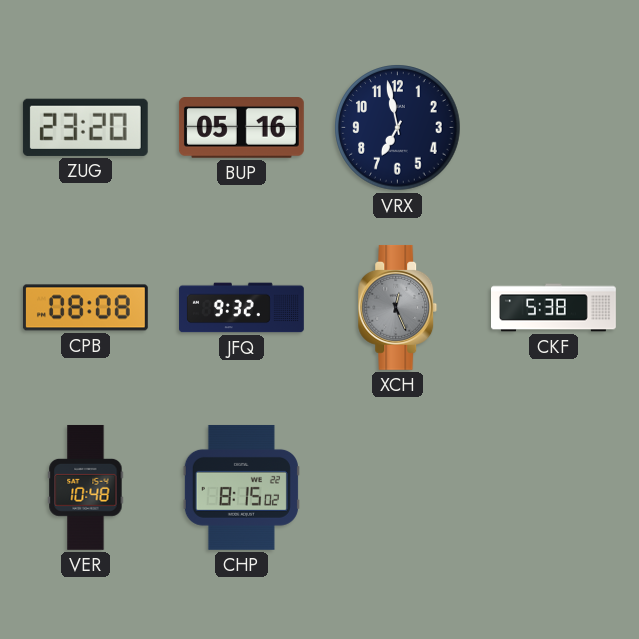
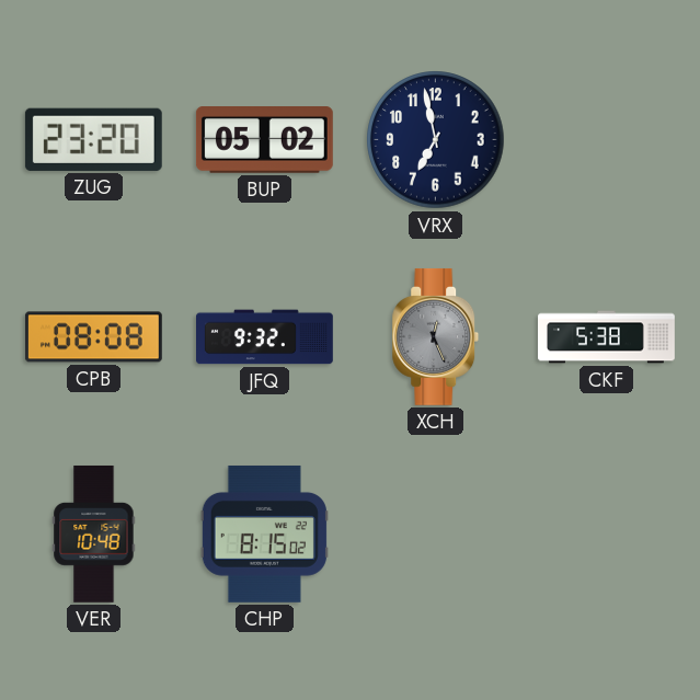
BUP: 05:16 -> 05:02
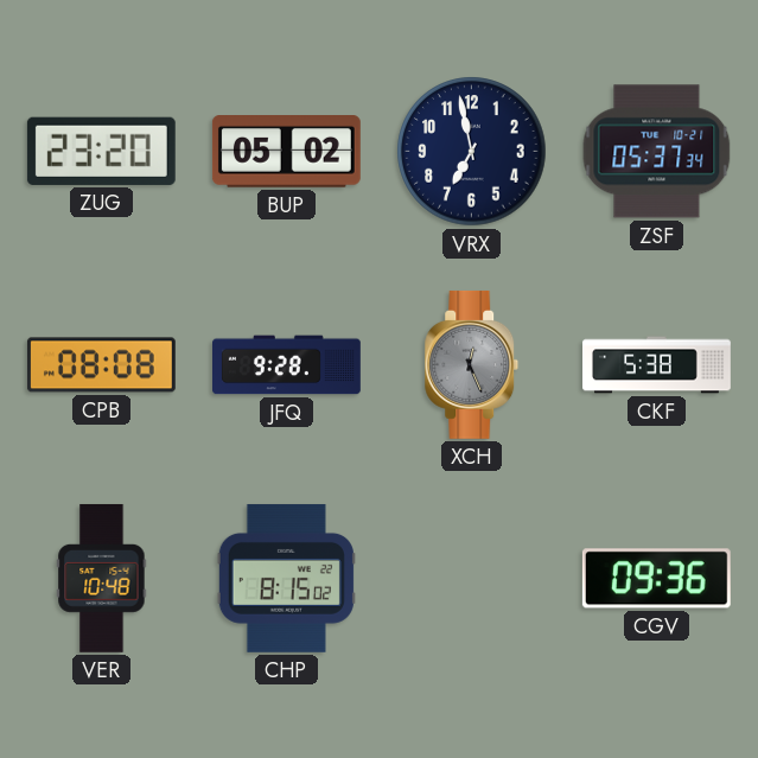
ZSF: none -> 05:37
JFQ: 9:32 -> 9:28
CGV: none -> 09:36
